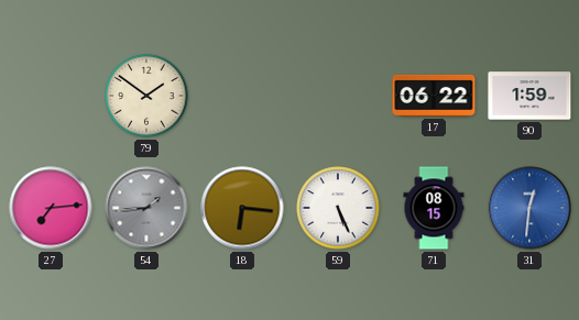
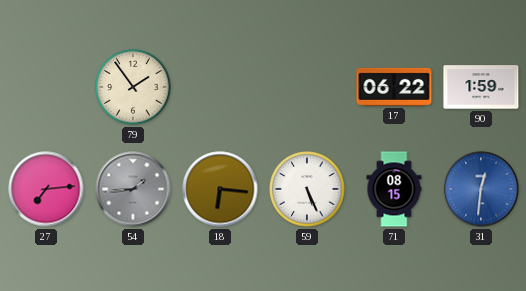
79: 1:51 -> 1:54
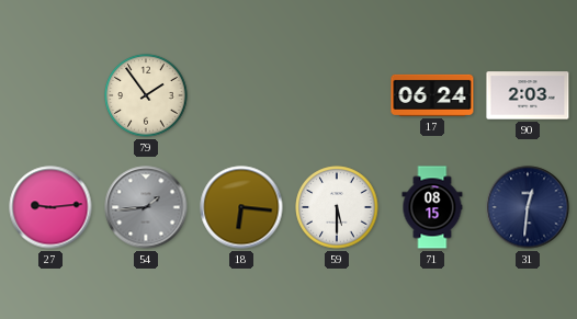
17: 06:22 -> 06:24
90: 1:59 -> 2:03
27: 7:14 -> 9:14
59: 5:26 -> 5:30
31 dial: blue -> navy
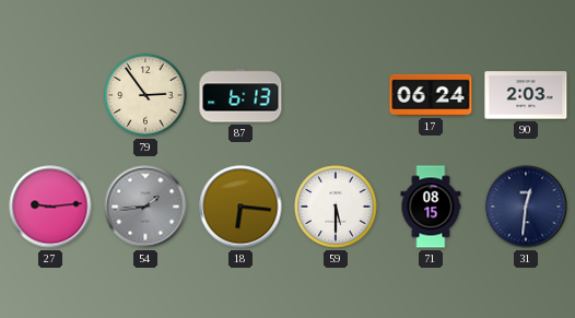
79: 1:54 -> 2:54
87: none -> 6:13
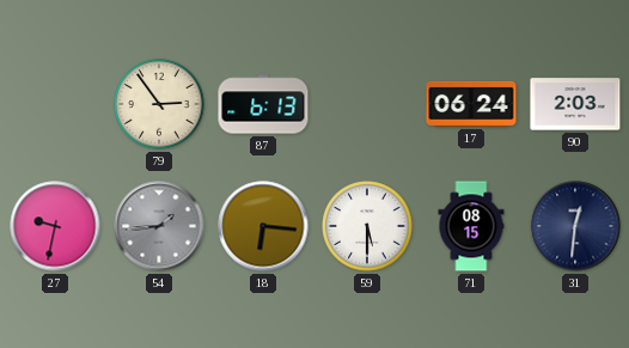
27: 9:14 -> 9:32
